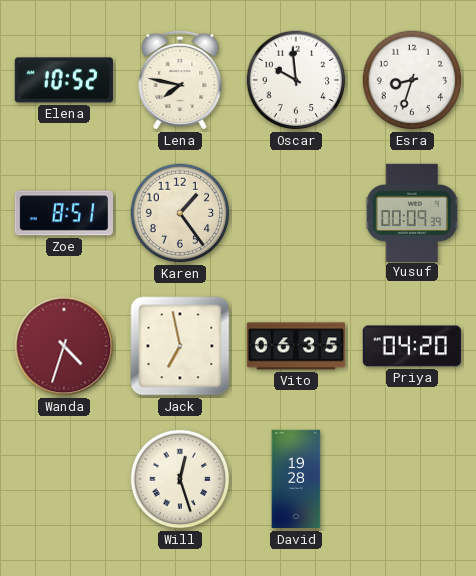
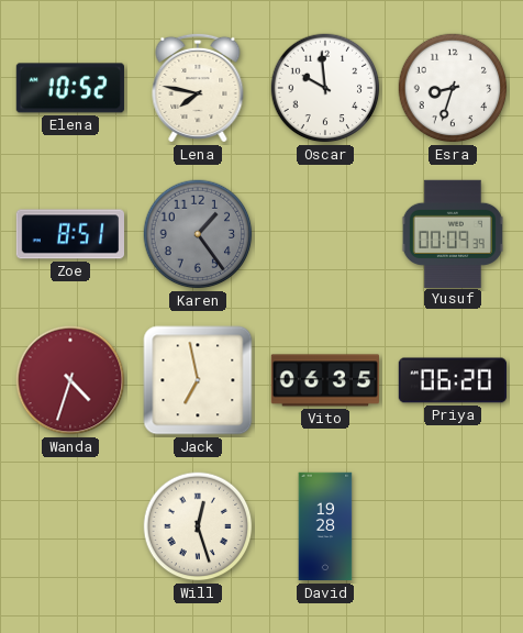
Karen dial: cream -> grey
Priya: 04:20 -> 06:20
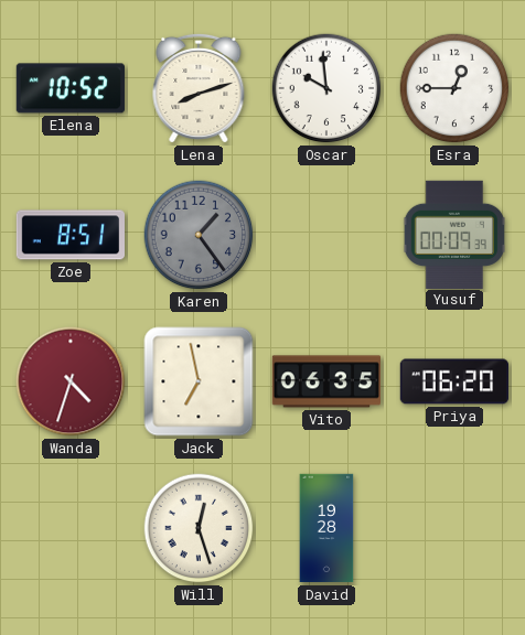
Lena: 7:47 -> 8:12
Esra: 8:33 -> 12:45
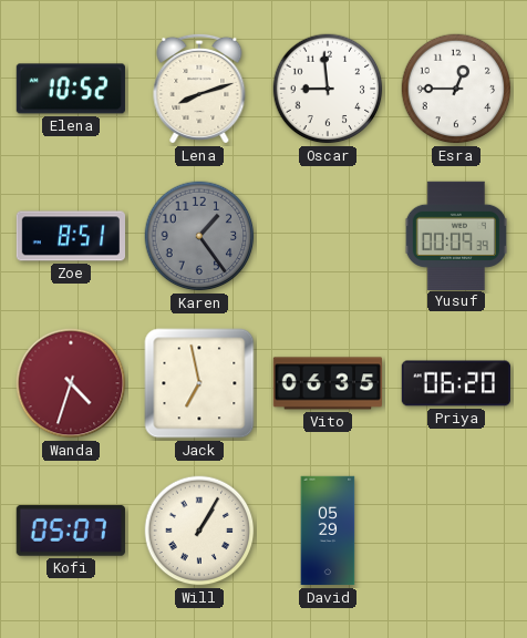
Oscar: 9:59 -> 8:59
Kofi: none -> 05:07
Will: 12:27 -> 1:05
David: 19:28 -> 05:29
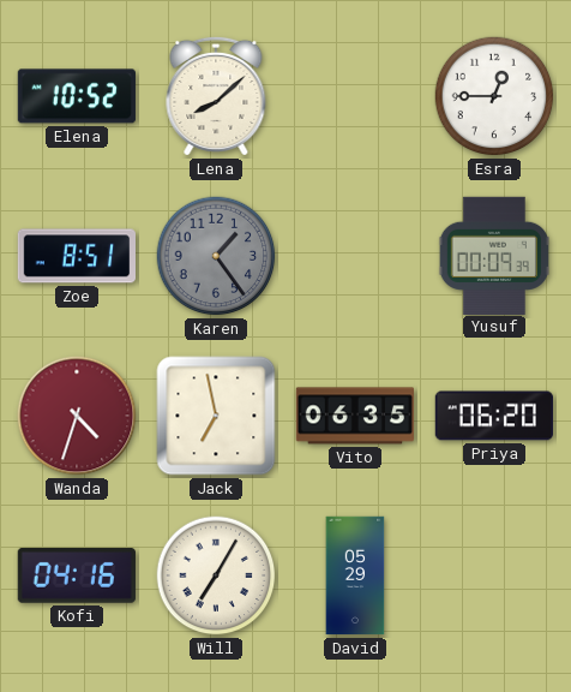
Lena: 8:12 -> 8:08
Oscar: 8:59 -> none
Kofi: 05:07 -> 04:16
Will: 1:05 -> 7:05
